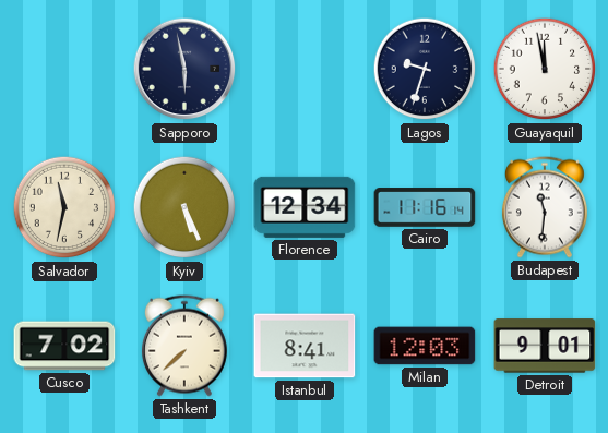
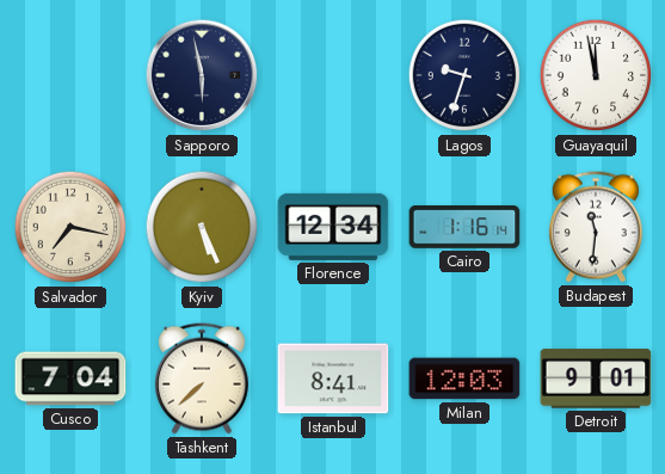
Salvador: 11:32 -> 7:17
Cairo: 11:16 -> 1:16
Cusco: 7:02 -> 7:04
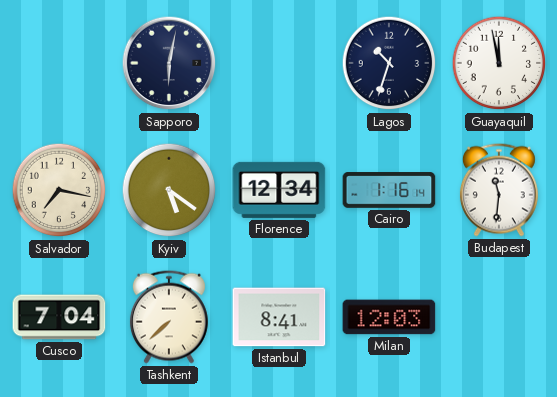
Sapporo: 5:58 -> 6:02
Lagos: 9:33 -> 10:33
Kyiv: 5:26 -> 5:21
Detroit: 9:01 -> none
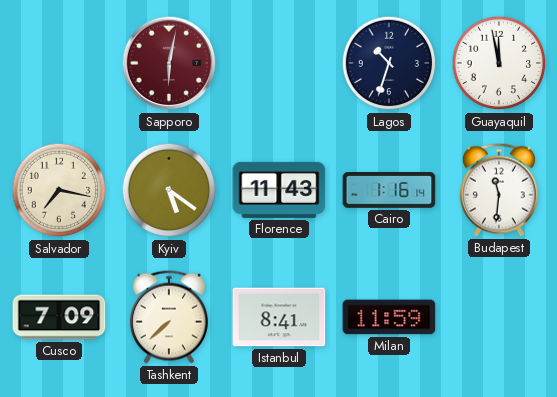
Sapporo dial: navy -> burgundy
Florence: 12:34 -> 11:43
Cusco: 7:04 -> 7:09
Milan: 12:03 -> 11:59
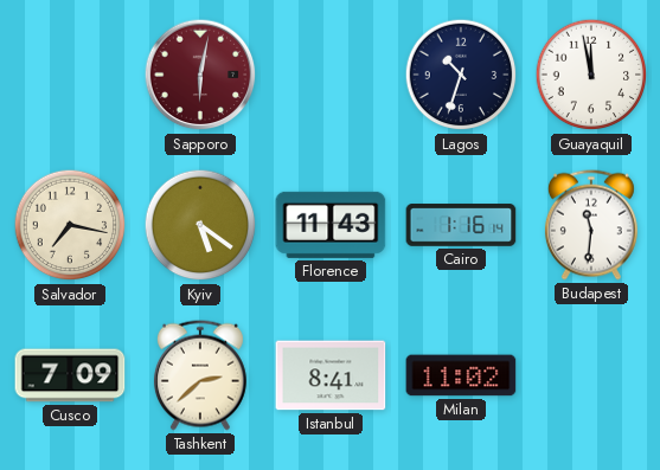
Tashkent: 7:38 -> 2:38
Milan: 11:59 -> 11:02
